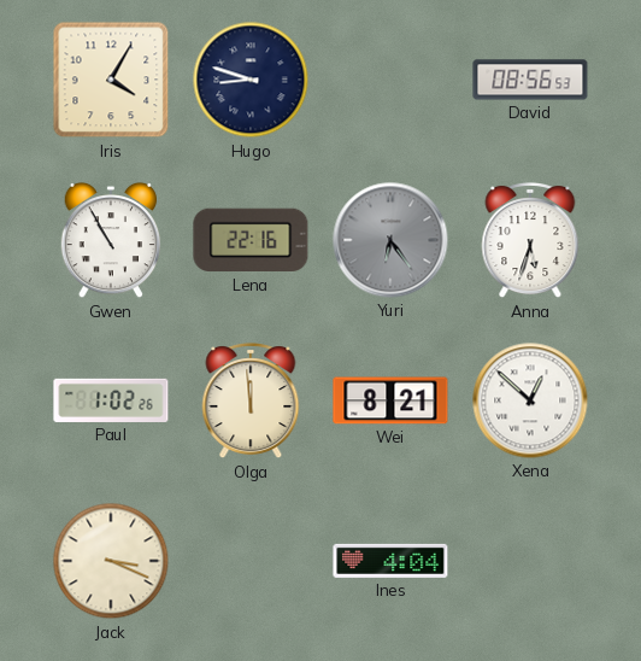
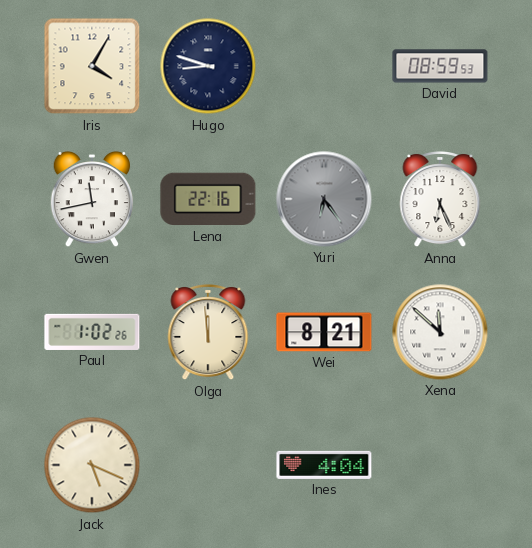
David: 08:56 -> 08:59
Gwen: 10:55 -> 11:43
Anna: 5:33 -> 6:26
Xena: 12:52 -> 11:52
Jack: 3:19 -> 5:19
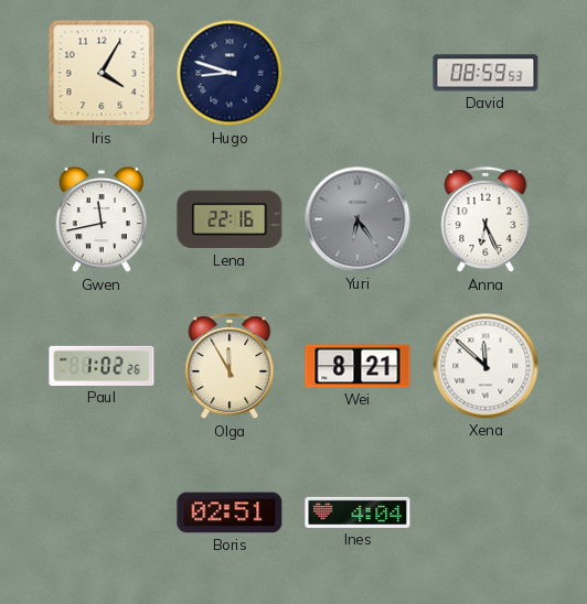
Olga: 11:59 -> 11:55
Jack: 5:19 -> none
Boris: none -> 02:51
